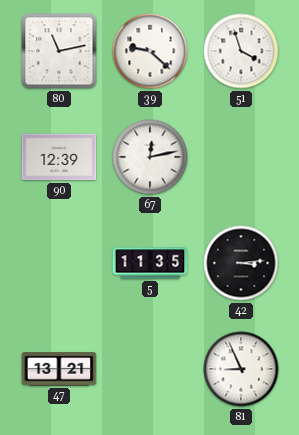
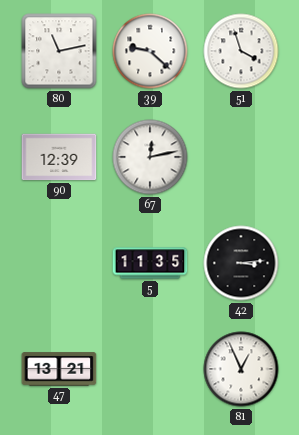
81: 8:56 -> 12:56
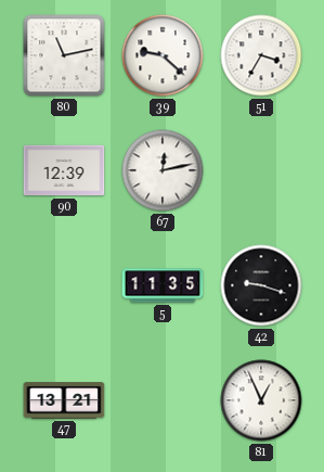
51: 3:57 -> 3:35
42: 3:14 -> 9:18
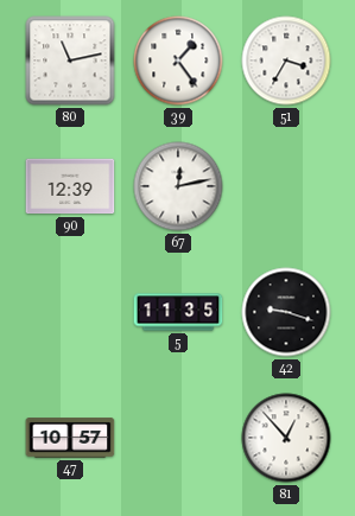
39: 9:22 -> 1:24
47: 13:21 -> 10:57
81: 12:56 -> 12:53
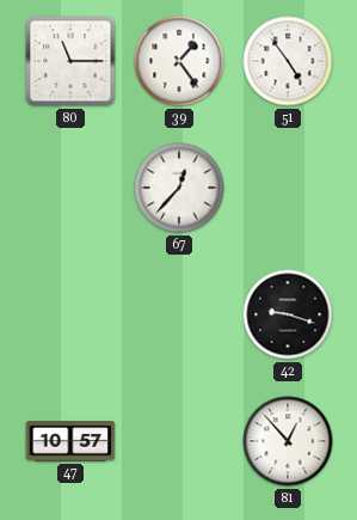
80: 11:13 -> 11:15
51: 3:35 -> 4:54
90: 12:39 -> none
67: 12:13 -> 12:37
5: 11:35 -> none
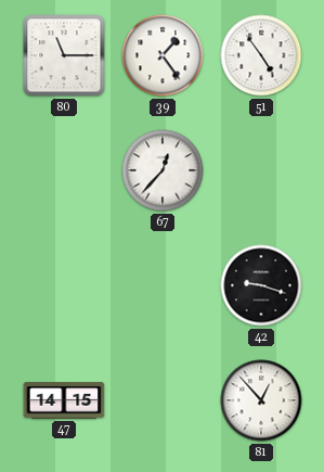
47: 10:57 -> 14:15
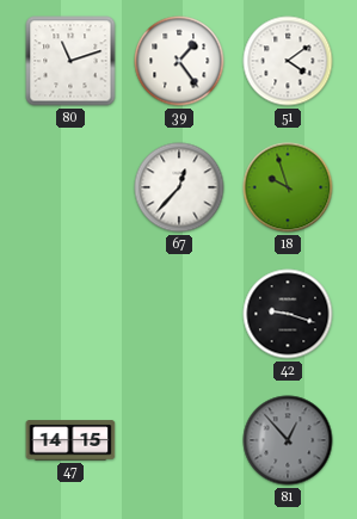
80: 11:15 -> 11:12
51: 4:54 -> 4:09
18: none -> 9:57
81 dial: white -> grey
